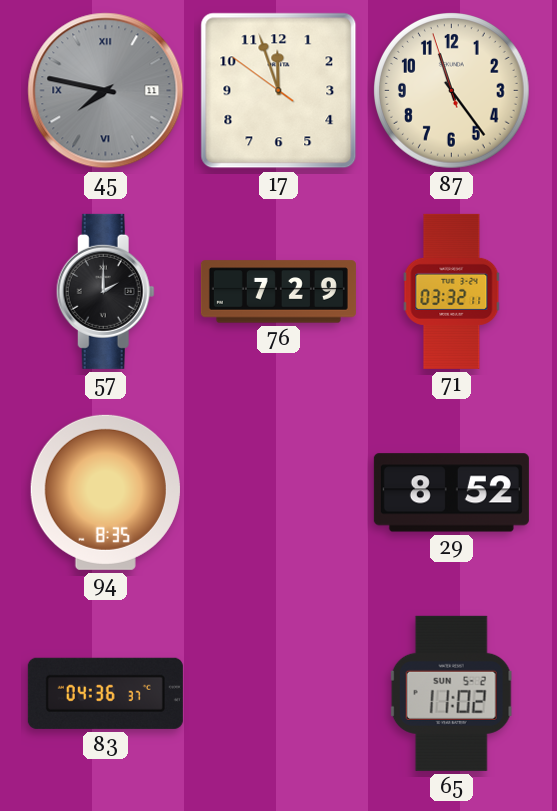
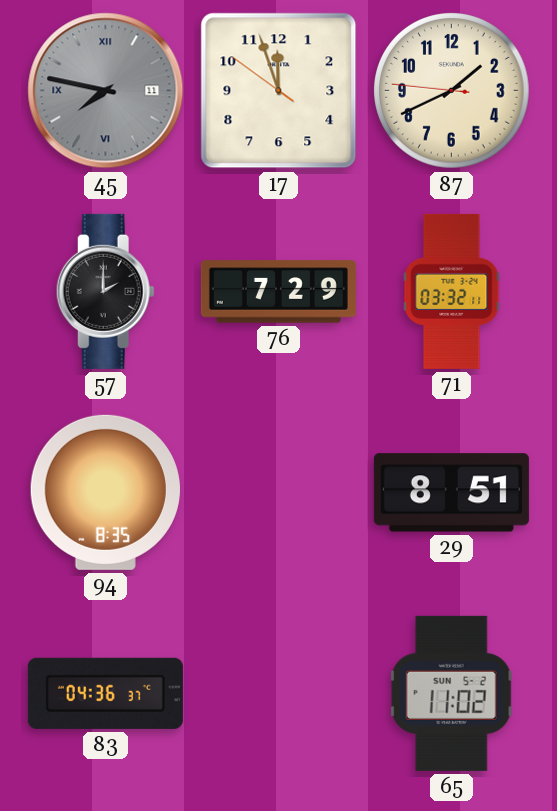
87: 11:23 -> 1:40
29: 8:52 -> 8:51
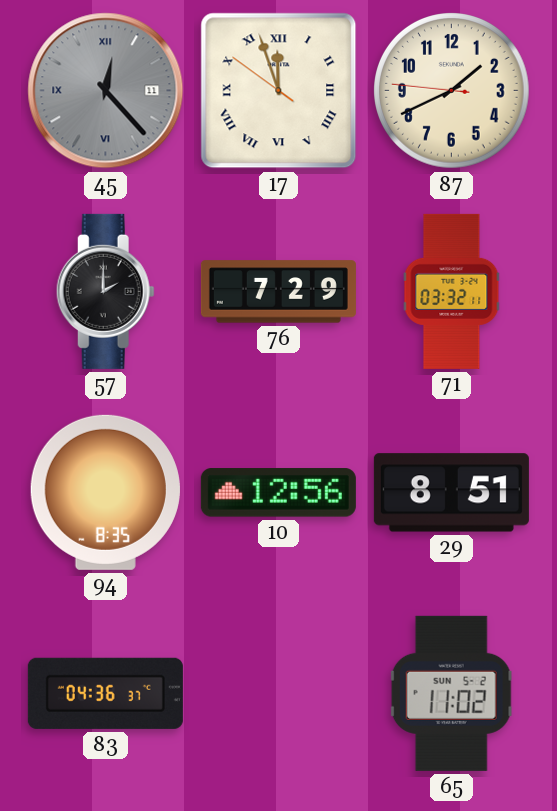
45: 7:47 -> 12:23
17 numerals: Arabic -> Roman
10: none -> 12:56
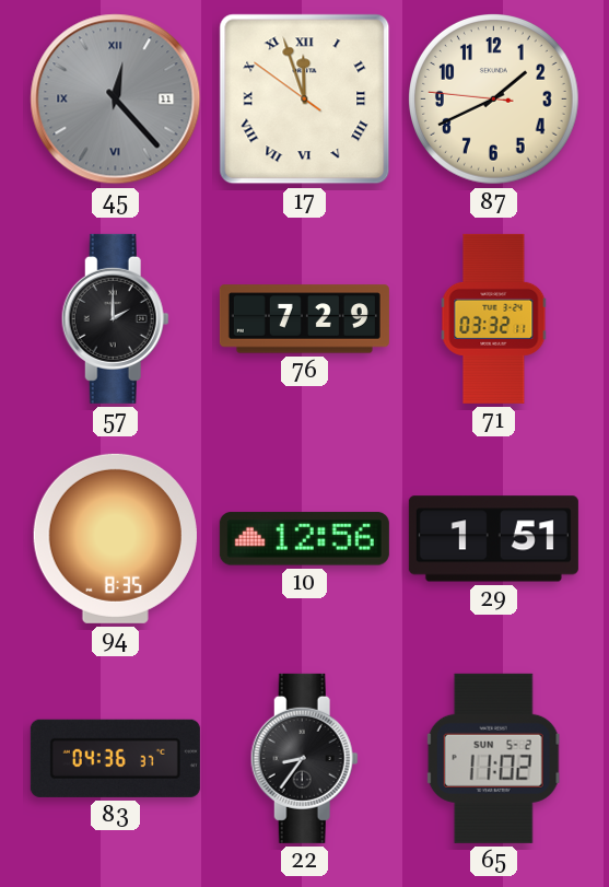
29: 8:51 -> 1:51
22: none -> 8:36
